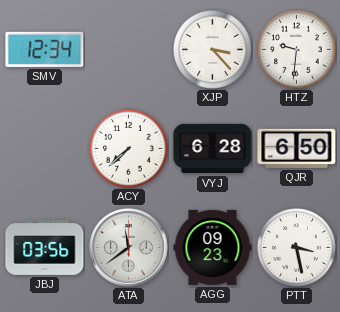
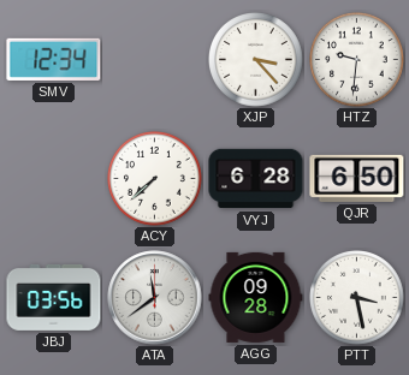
AGG: 09:23 -> 09:28
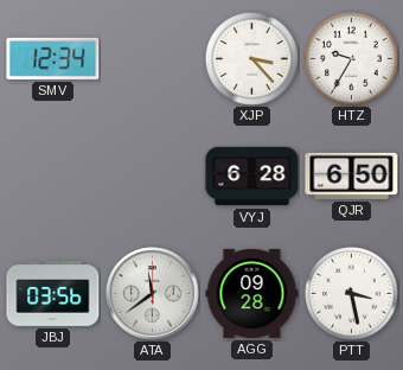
HTZ: 9:31 -> 9:35
ACY: 7:38 -> none
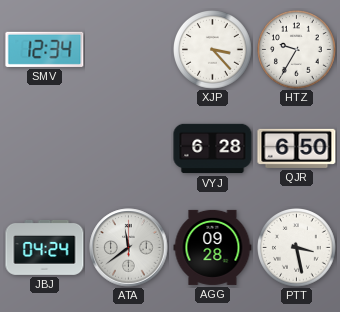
JBJ: 03:56 -> 04:24
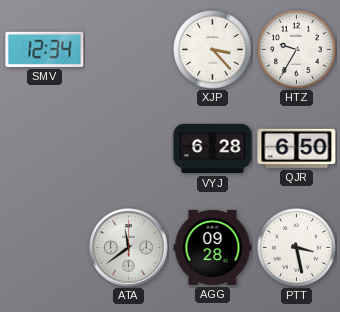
JBJ: 04:24 -> none
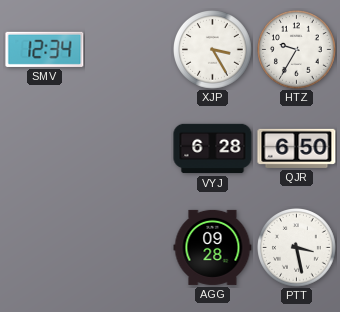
XJP: 3:23 -> 3:25
ATA: 11:39 -> none
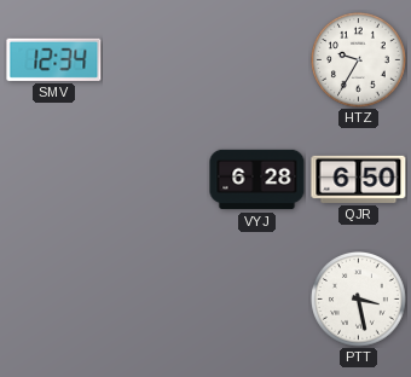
XJP: 3:25 -> none
AGG: 09:28 -> none
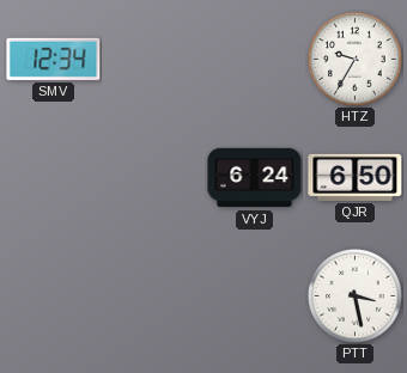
VYJ: 6:28 -> 6:24
